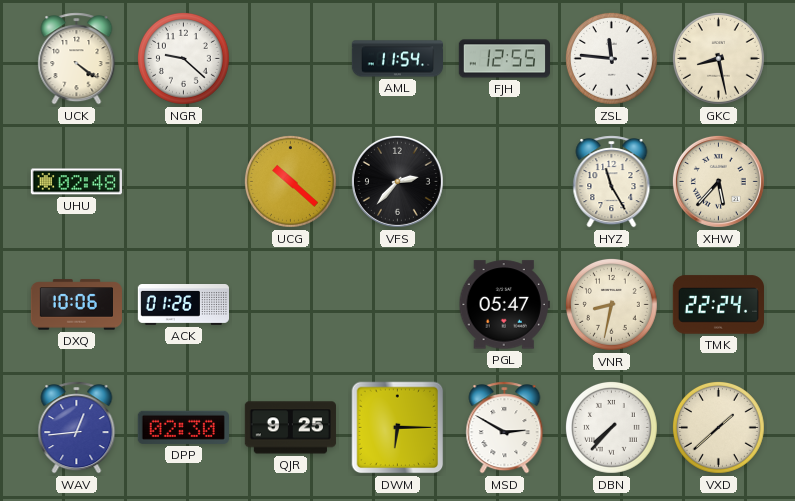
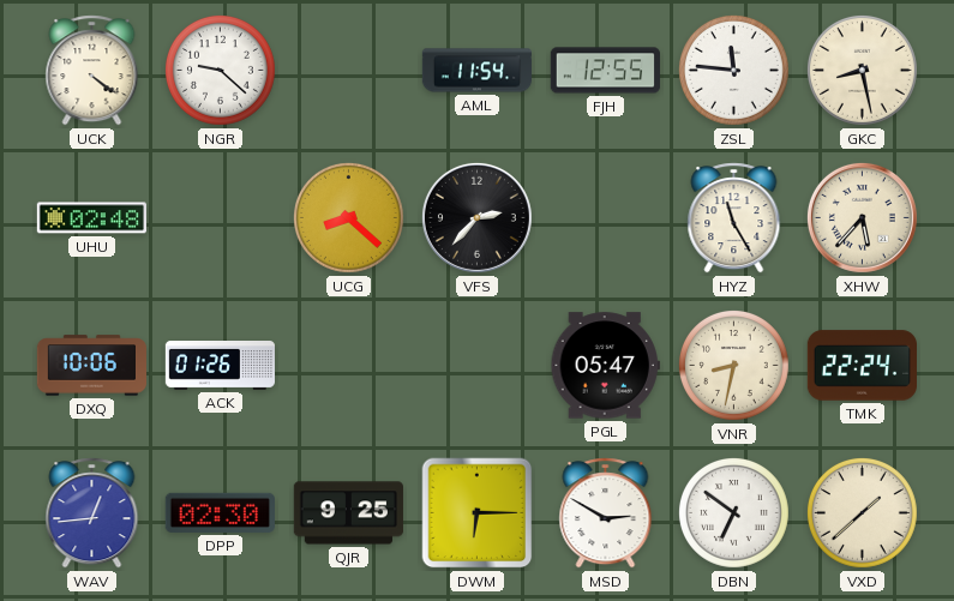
UCG: 10:22 -> 8:22
DBN: 7:37 -> 6:51
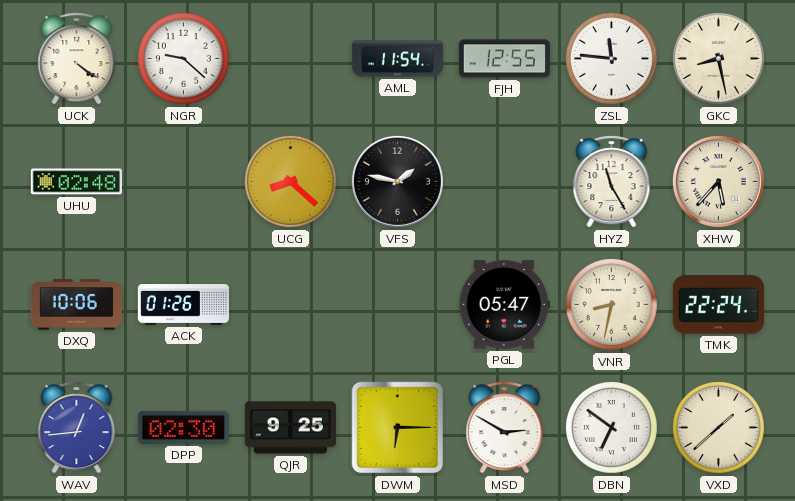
VFS: 2:37 -> 1:47
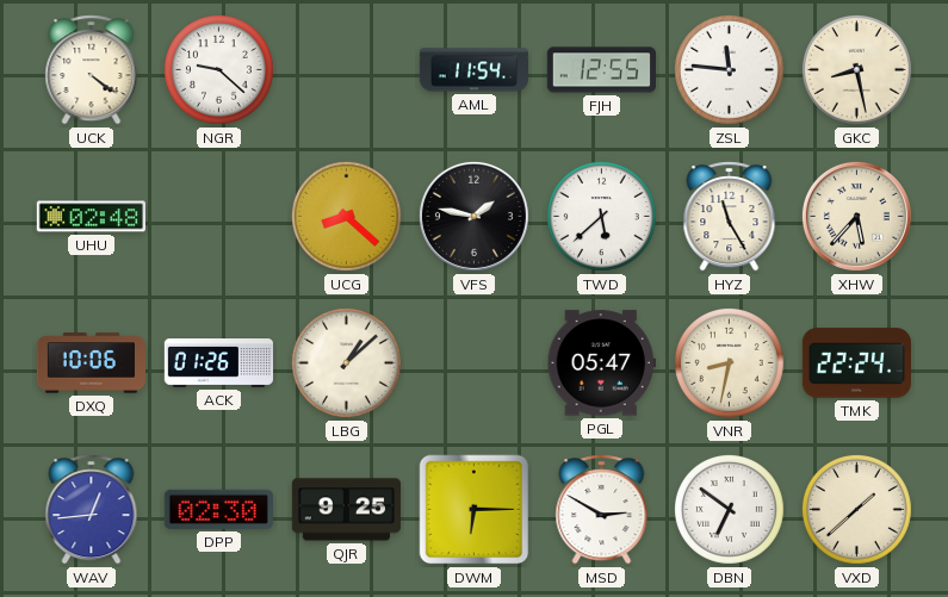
TWD: none -> 5:38
LBG: none -> 1:08
